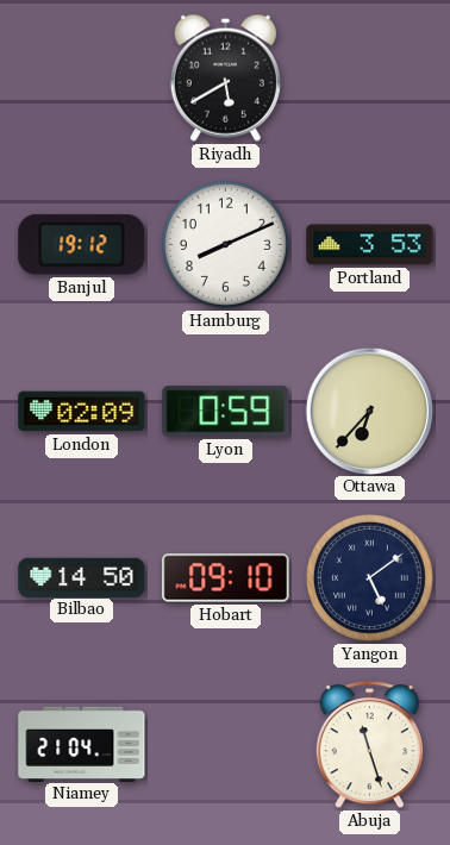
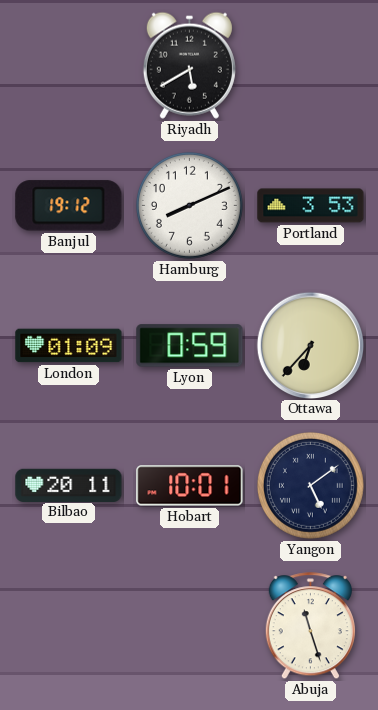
London: 02:09 -> 01:09
Bilbao: 14:50 -> 20:11
Hobart: 09:10 -> 10:01
Niamey: 21:04 -> none
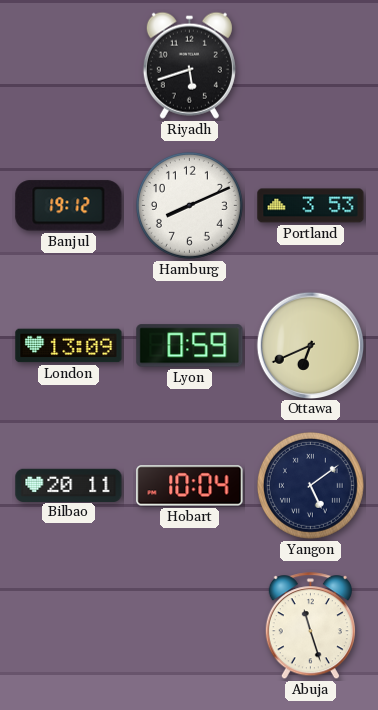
Riyadh: 5:40 -> 5:42
London: 01:09 -> 13:09
Ottawa: 6:37 -> 6:41
Hobart: 10:01 -> 10:04
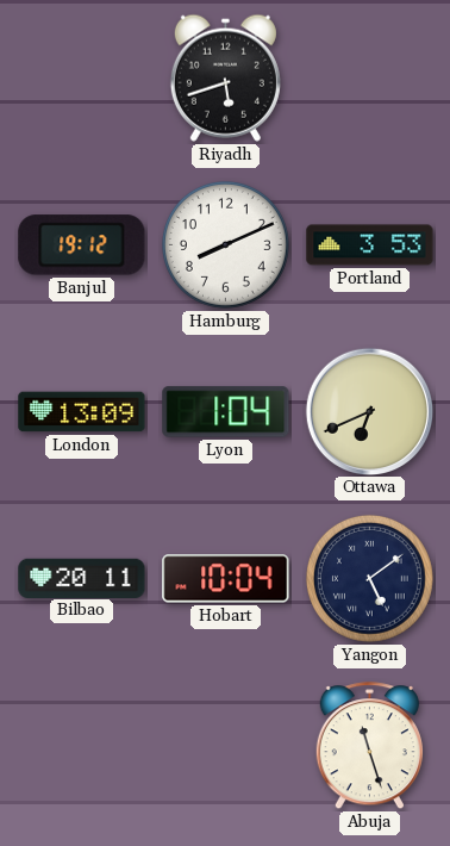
Lyon: 0:59 -> 1:04
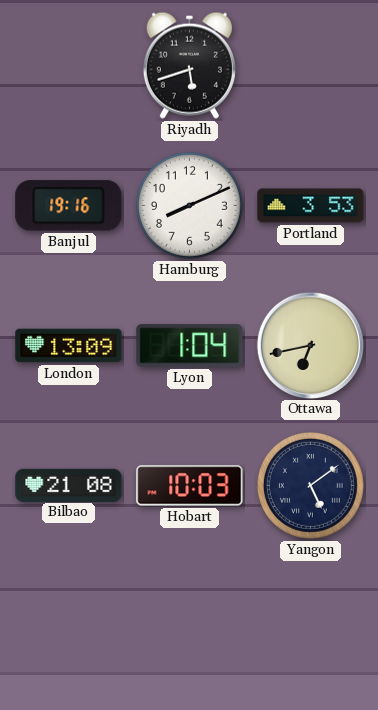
Banjul: 19:12 -> 19:16
Ottawa: 6:41 -> 6:43
Bilbao: 20:11 -> 21:08
Hobart: 10:04 -> 10:03
Abuja: 11:27 -> none
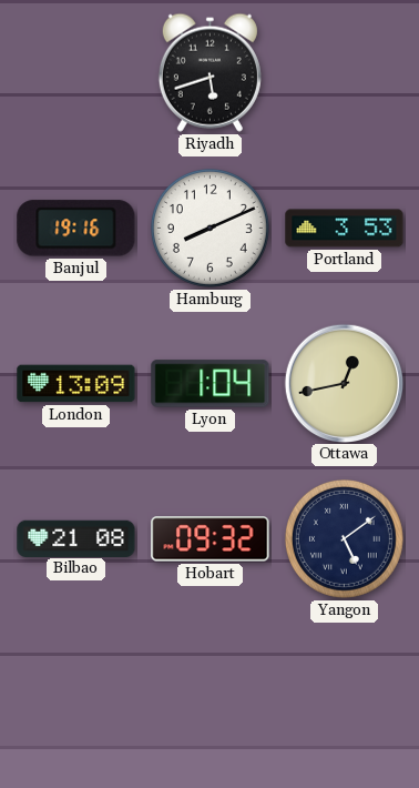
Ottawa: 6:43 -> 12:43
Hobart: 10:03 -> 09:32
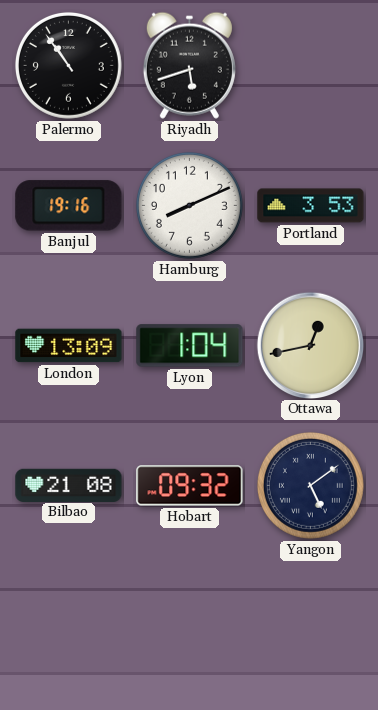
Palermo: none -> 10:54
